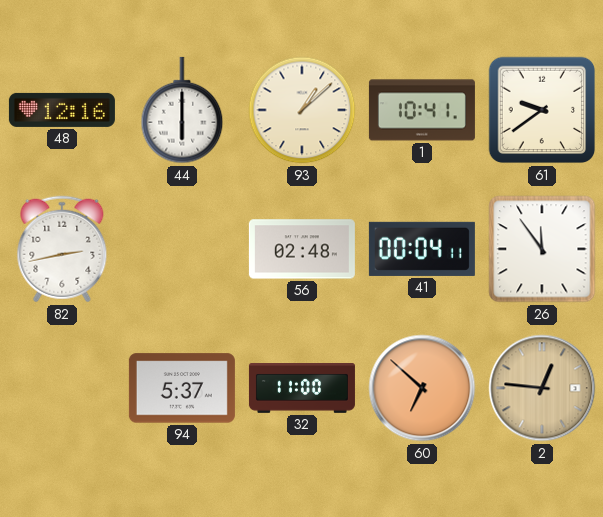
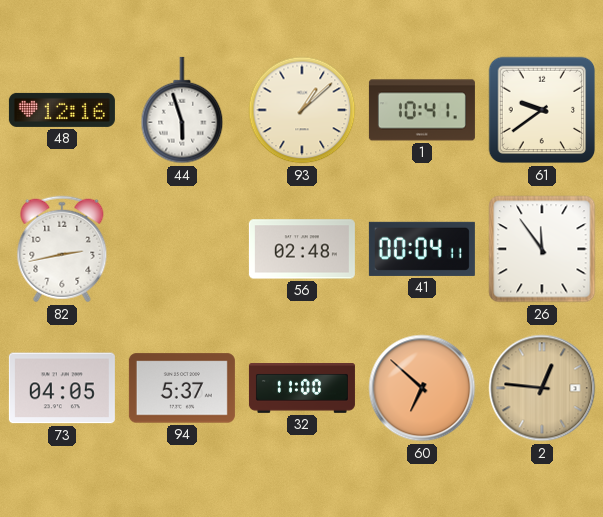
44: 6:00 -> 5:57
73: none -> 04:05
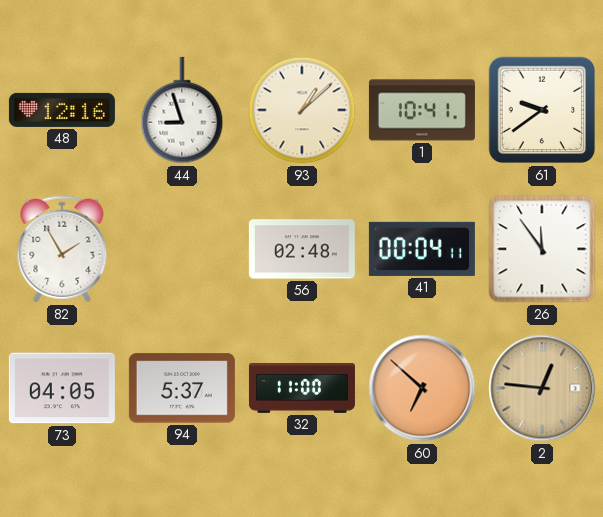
44: 5:57 -> 8:57
82: 2:43 -> 1:55
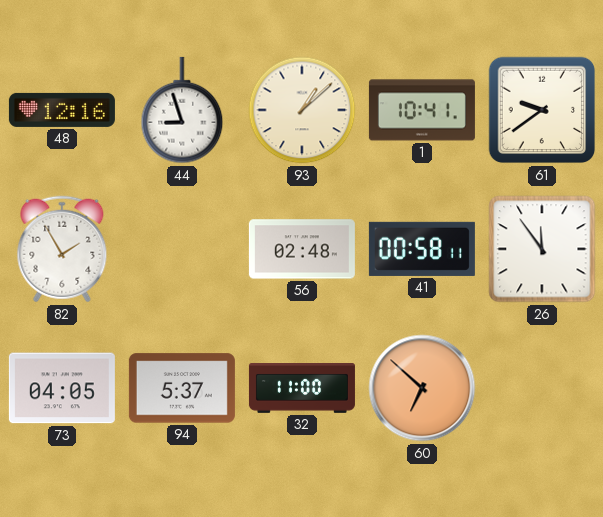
41: 00:04 -> 00:58
2: 12:46 -> none
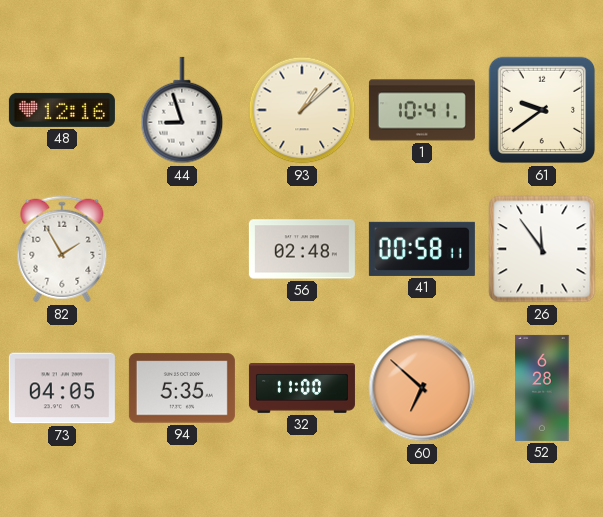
94: 5:37 -> 5:35
52: none -> 6:28
